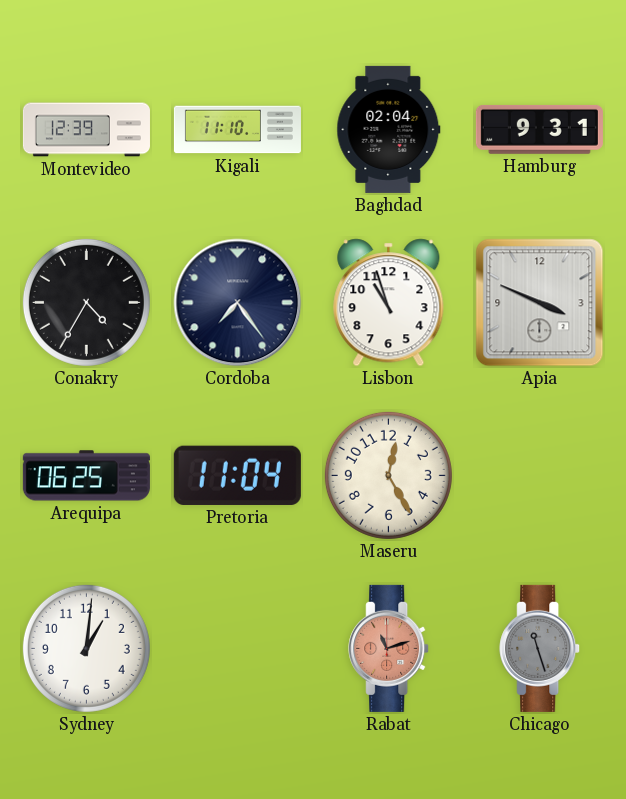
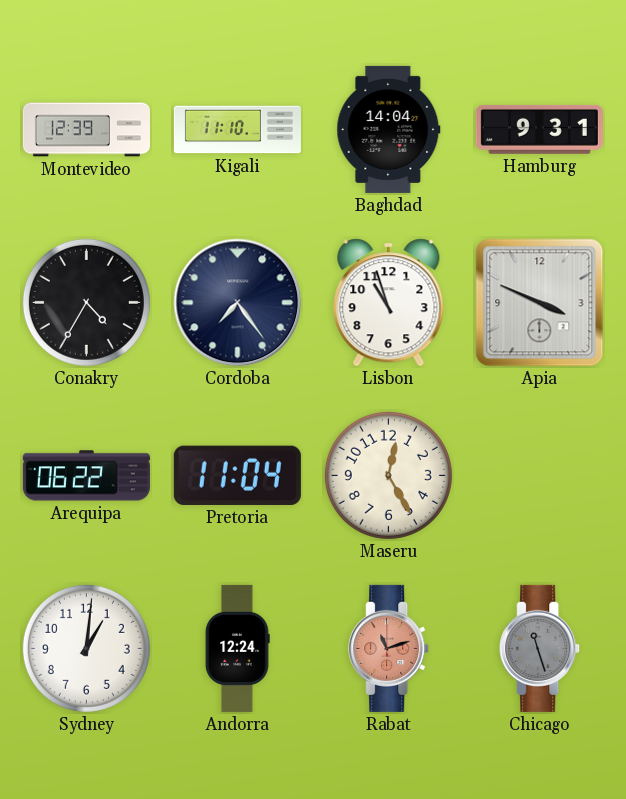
Baghdad: 02:04 -> 14:04
Arequipa: 06:25 -> 06:22
Andorra: none -> 12:24
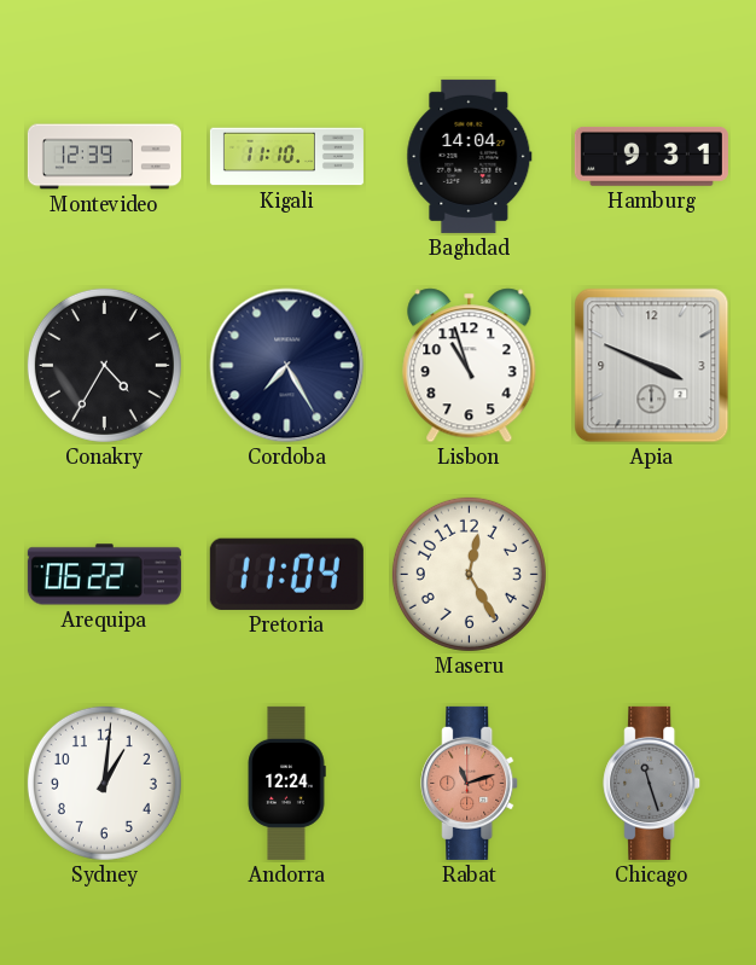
Cordoba: 7:24 -> 7:25
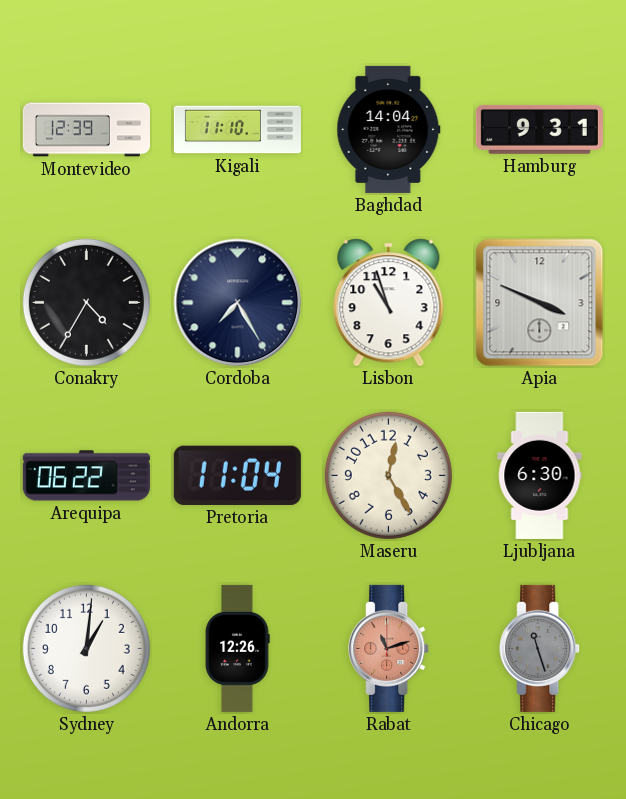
Ljubljana: none -> 6:30
Andorra: 12:24 -> 12:26
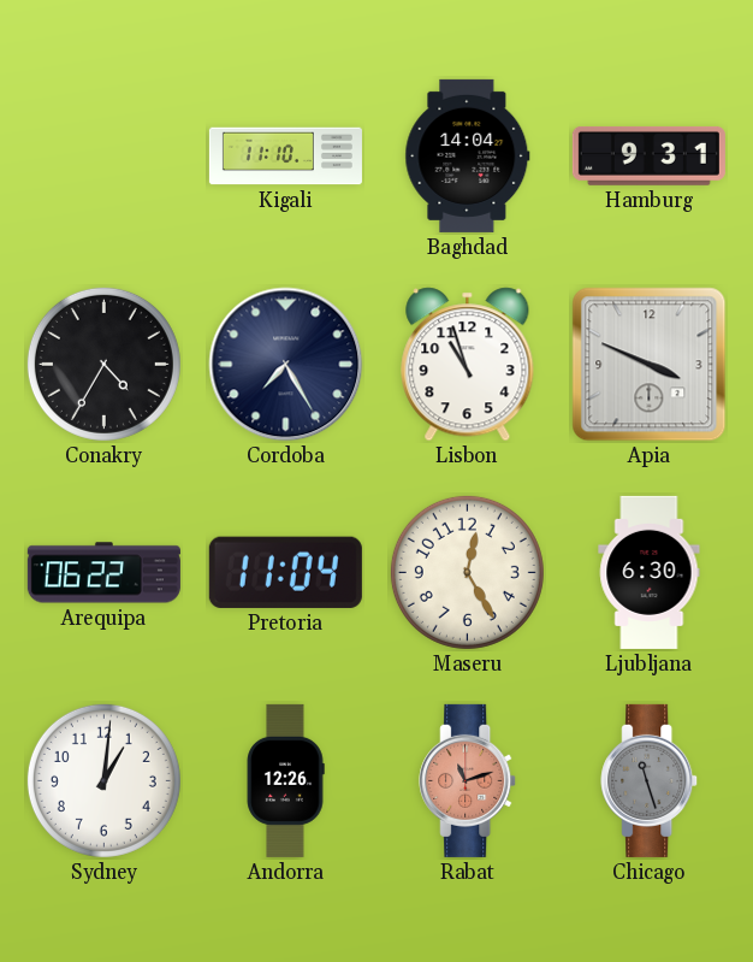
Montevideo: 12:39 -> none
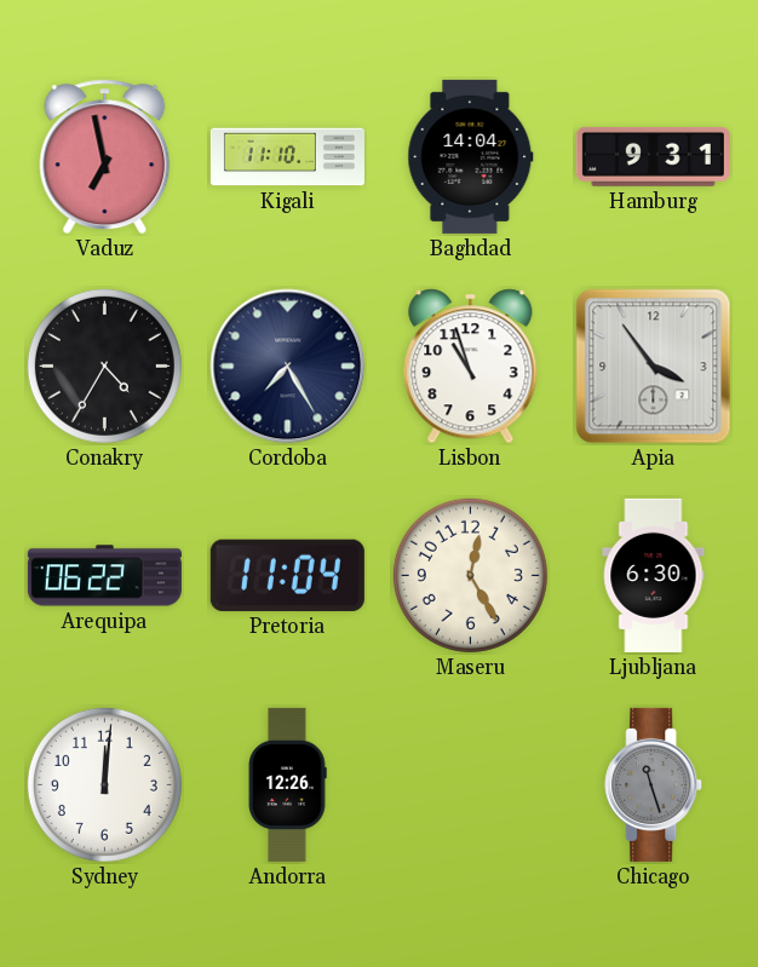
Vaduz: none -> 6:58
Apia: 3:49 -> 3:54
Sydney: 1:01 -> 12:01
Rabat: 11:12 -> none
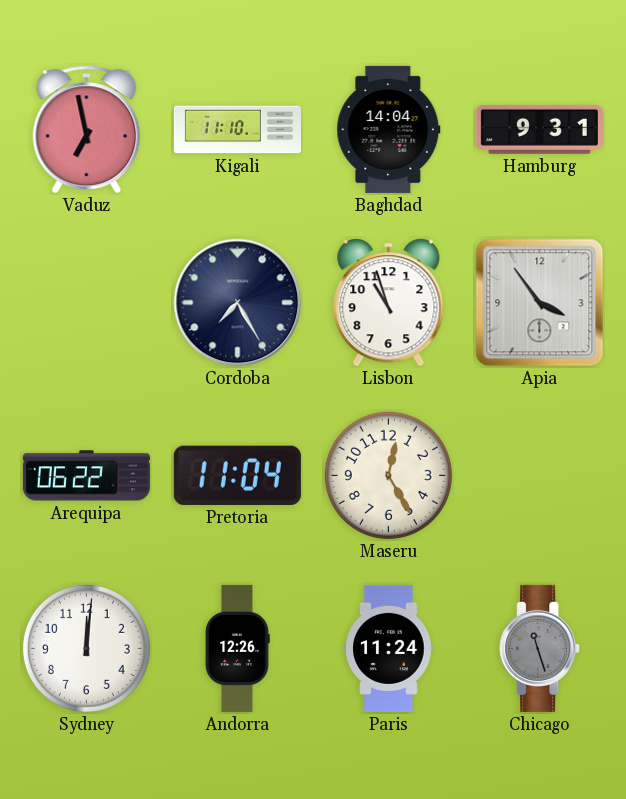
Conakry: 4:35 -> none
Ljubljana: 6:30 -> none
Paris: none -> 11:24
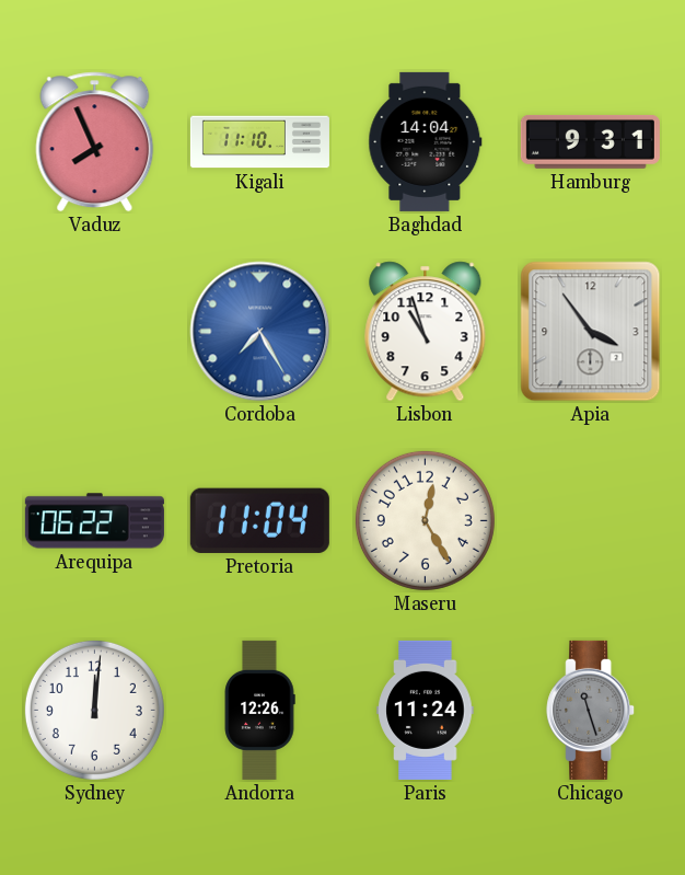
Vaduz: 6:58 -> 7:56
Cordoba dial: navy -> blue
